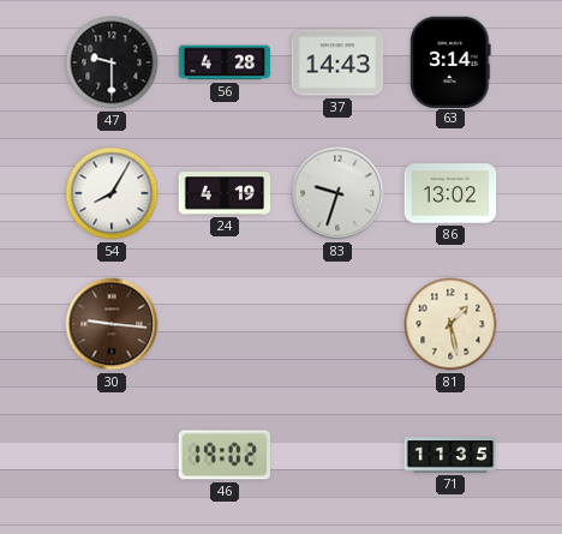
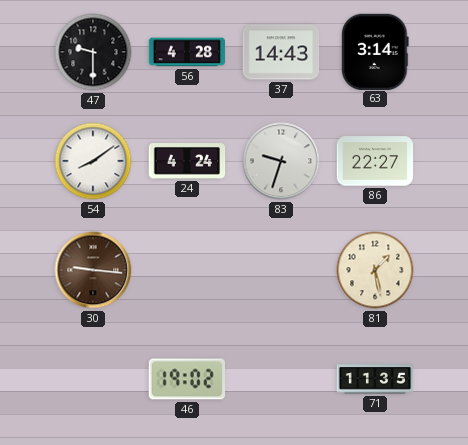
54: 8:05 -> 8:09
24: 4:19 -> 4:24
86: 13:02 -> 22:27
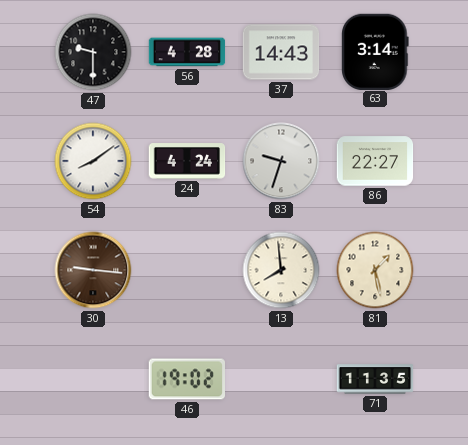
13: none -> 7:59
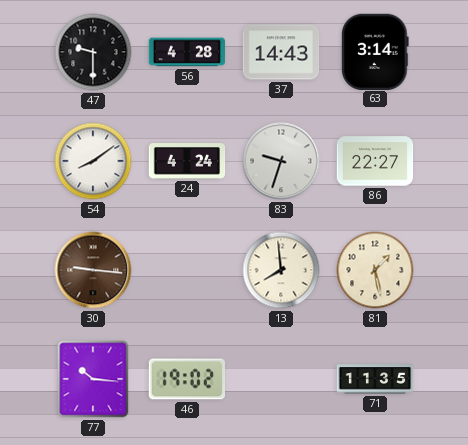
77: none -> 10:16
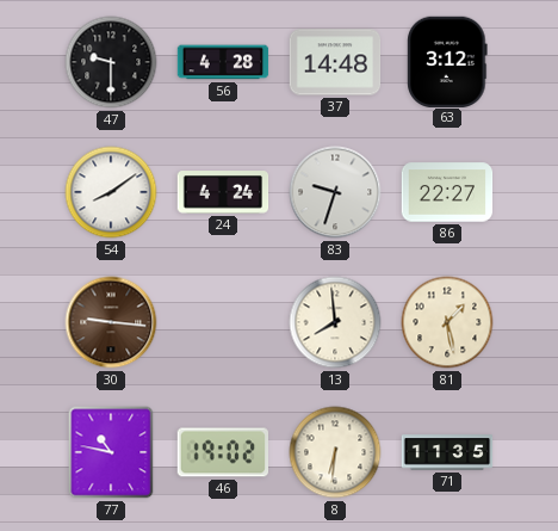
37: 14:43 -> 14:48
63: 3:14 -> 3:12
77: 10:16 -> 10:47
8: none -> 6:31
